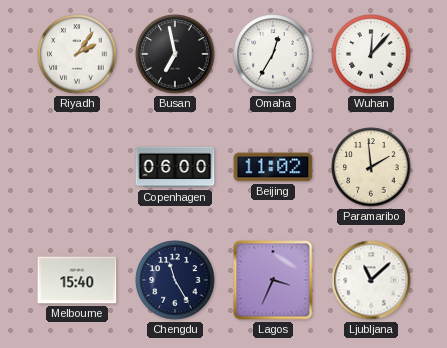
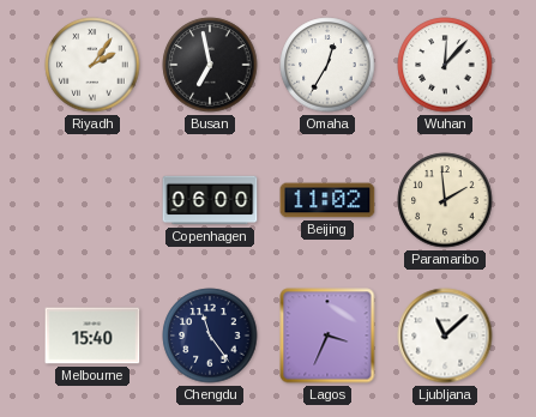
Chengdu: 11:25 -> 11:24
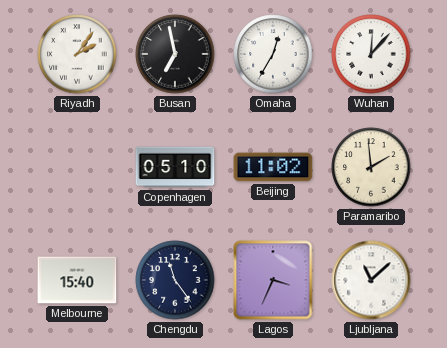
Copenhagen: 06:00 -> 05:10
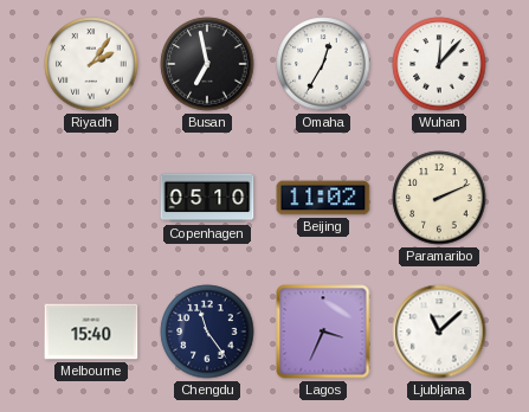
Paramaribo: 1:59 -> 2:11
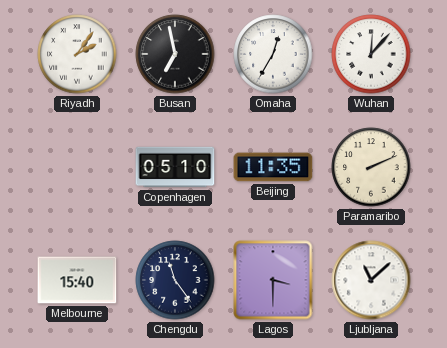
Beijing: 11:02 -> 11:35
Lagos: 3:34 -> 3:30
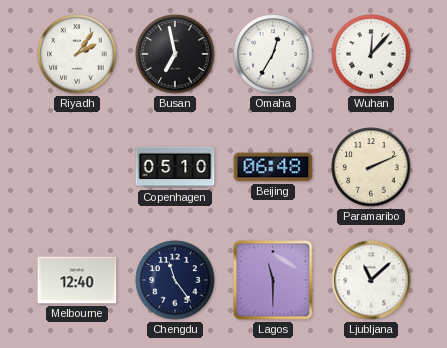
Beijing: 11:35 -> 06:48
Melbourne: 15:40 -> 12:40
Lagos: 3:30 -> 11:30
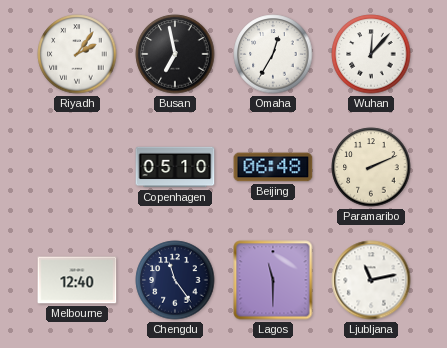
Ljubljana: 11:08 -> 11:13
